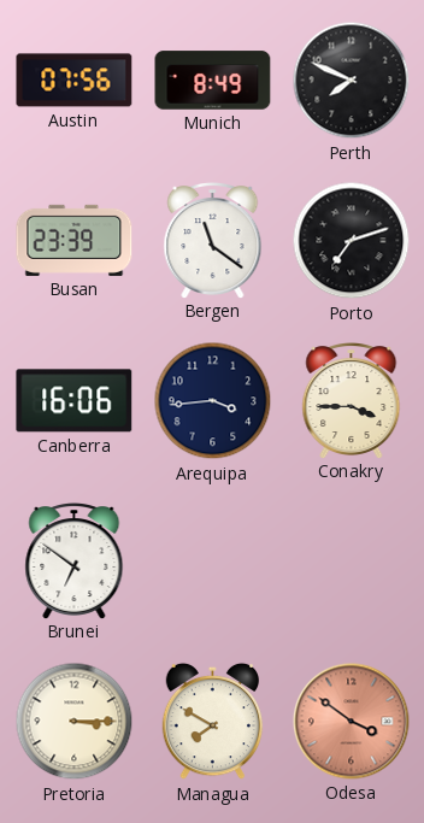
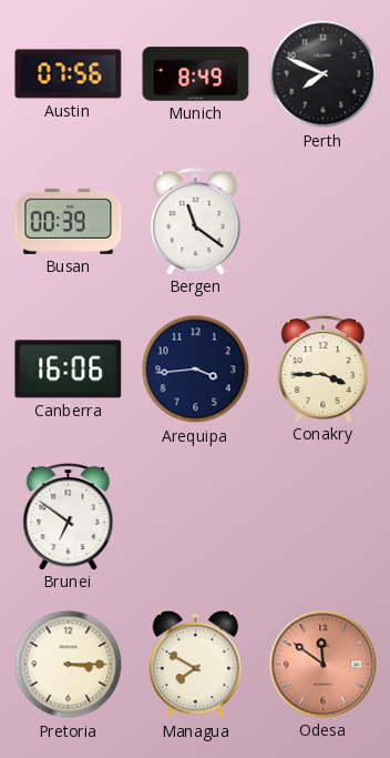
Busan: 23:39 -> 00:39
Porto: 7:12 -> none
Odesa: 3:51 -> 11:51
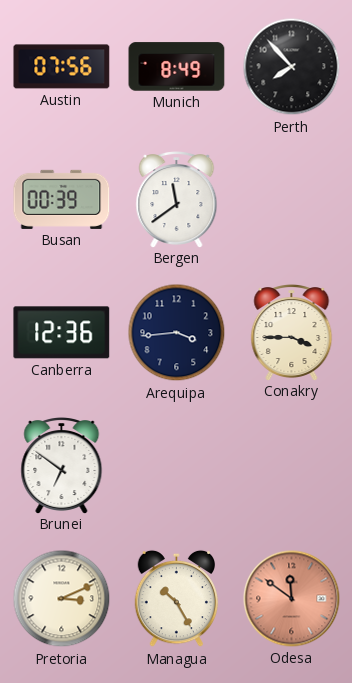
Perth: 7:49 -> 7:53
Bergen: 11:21 -> 11:39
Canberra: 16:06 -> 12:36
Pretoria: 3:15 -> 3:11
Managua: 7:50 -> 10:25
